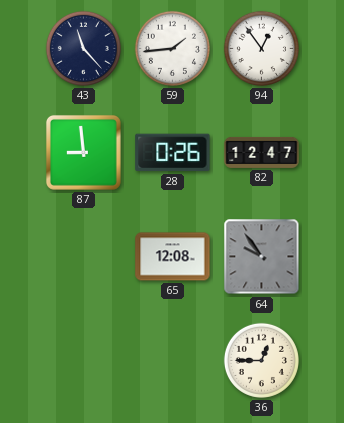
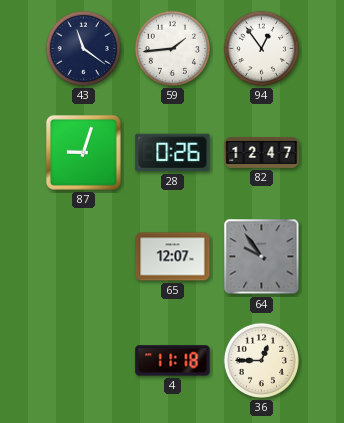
43: 11:23 -> 11:21
87: 8:59 -> 9:03
65: 12:08 -> 12:07
4: none -> 11:18
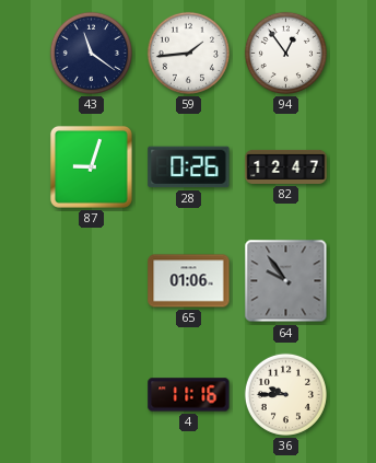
65: 12:07 -> 01:06
4: 11:18 -> 11:16
36: 12:45 -> 9:45
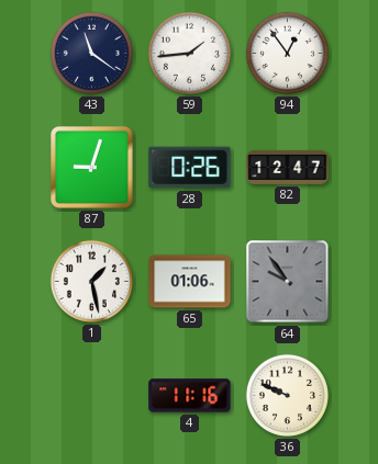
1: none -> 1:28
36: 9:45 -> 9:49
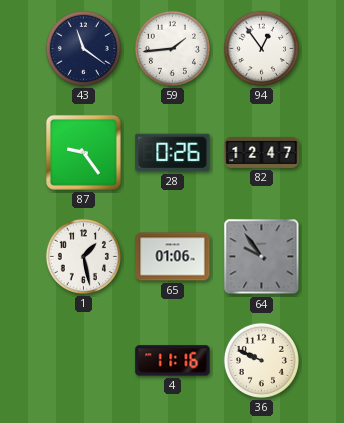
87: 9:03 -> 9:24
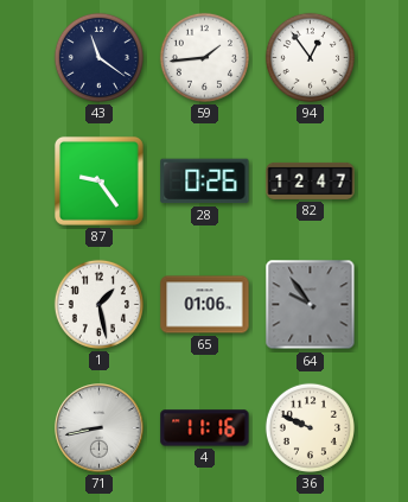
71: none -> 8:43
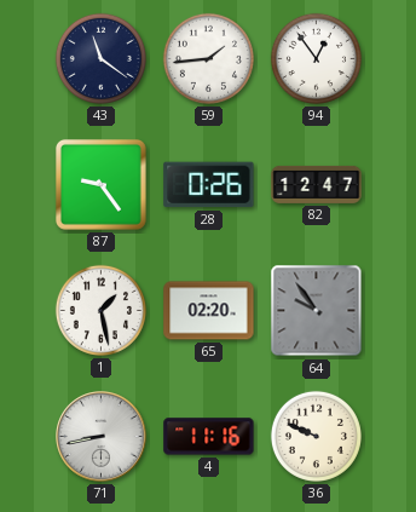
65: 01:06 -> 02:20
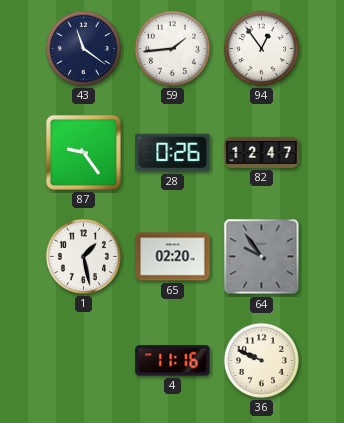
71: 8:43 -> none
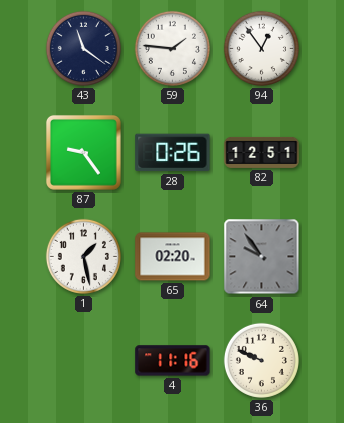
59: 1:44 -> 1:46
82: 12:47 -> 12:51
